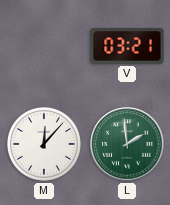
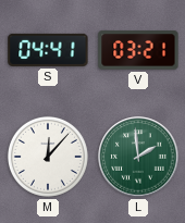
S: none -> 04:41
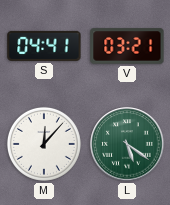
L: 1:59 -> 5:21
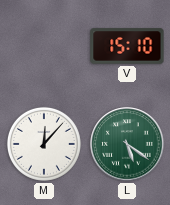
S: 04:41 -> none
V: 03:21 -> 15:10
